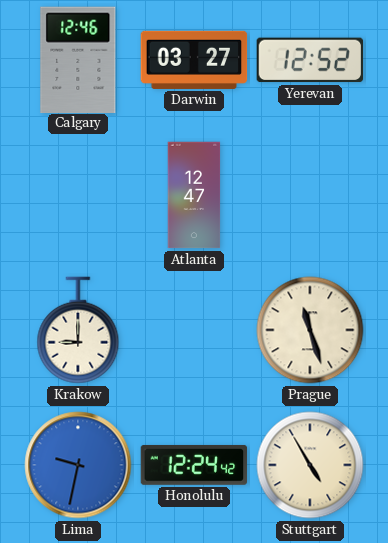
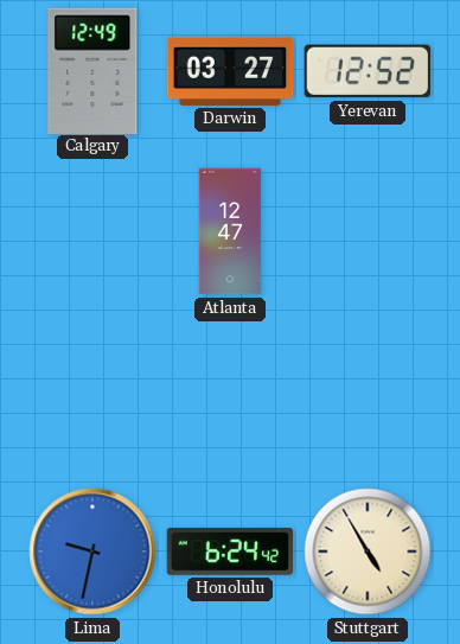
Calgary: 12:46 -> 12:49
Krakow: 9:00 -> none
Prague: 11:27 -> none
Honolulu: 12:24 -> 6:24
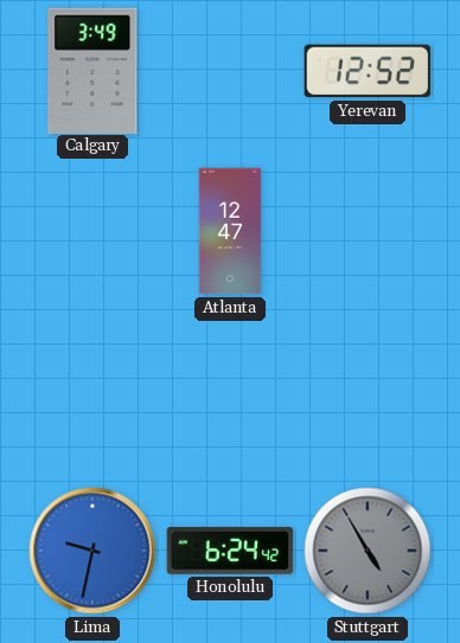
Calgary: 12:49 -> 3:49
Darwin: 03:27 -> none
Stuttgart dial: cream -> grey
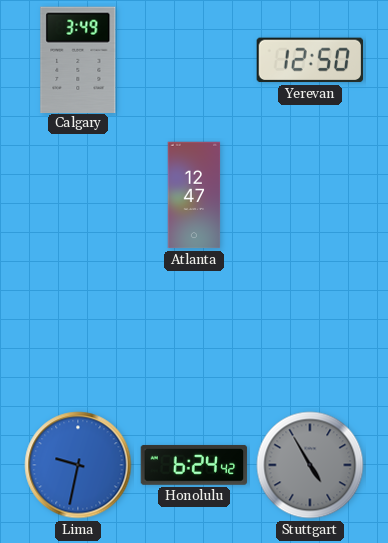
Yerevan: 12:52 -> 12:50
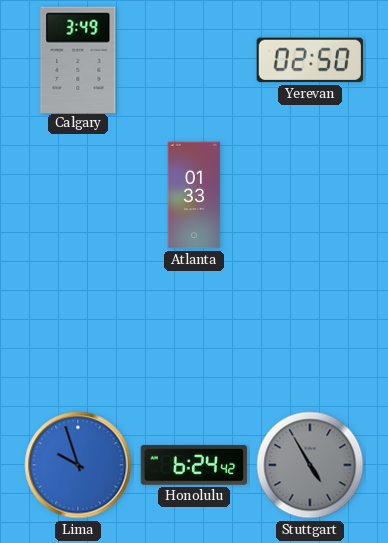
Yerevan: 12:50 -> 02:50
Atlanta: 12:47 -> 01:33
Lima: 9:32 -> 9:57
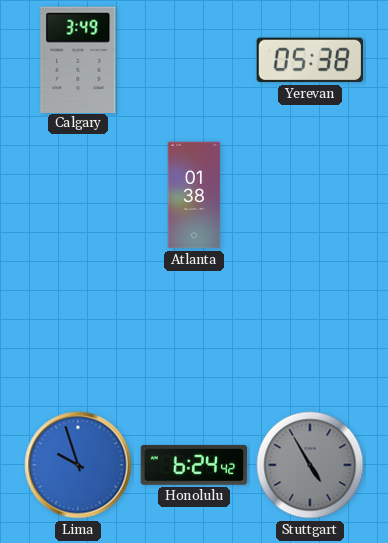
Yerevan: 02:50 -> 05:38
Atlanta: 01:33 -> 01:38
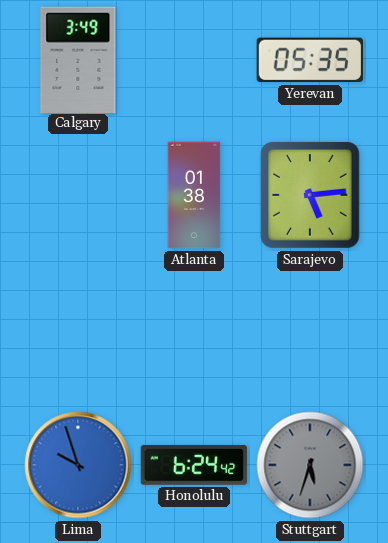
Yerevan: 05:38 -> 05:35
Sarajevo: none -> 5:14
Stuttgart: 4:55 -> 5:33
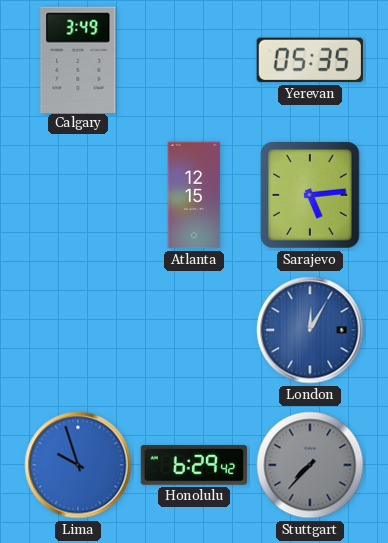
Atlanta: 01:38 -> 12:15
London: none -> 12:05
Honolulu: 6:24 -> 6:29
Stuttgart: 5:33 -> 7:37
